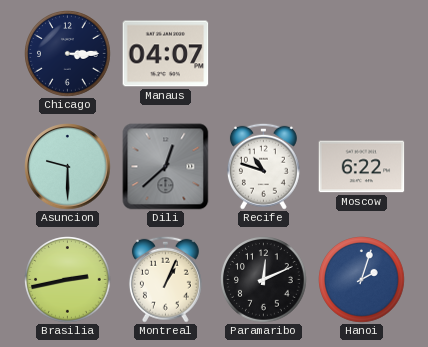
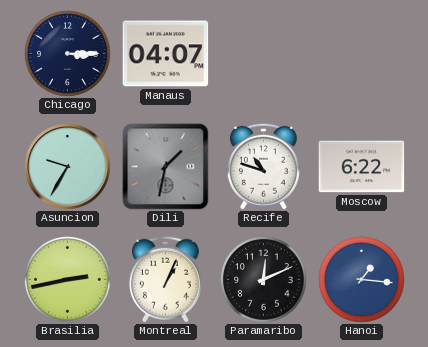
Asuncion: 9:30 -> 9:35
Dili: 12:38 -> 1:32
Hanoi: 2:03 -> 1:16
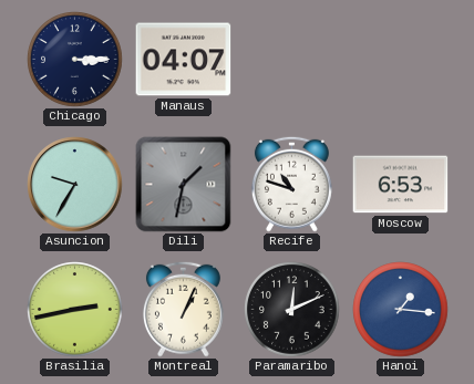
Moscow: 6:22 -> 6:53
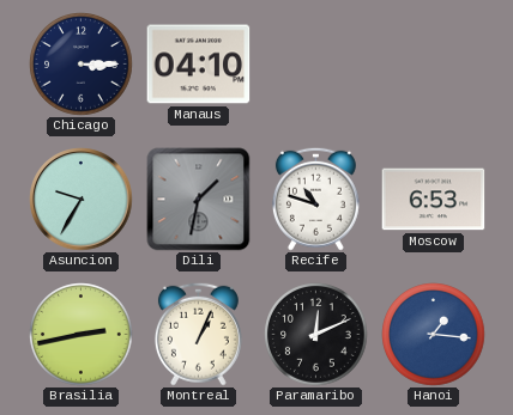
Manaus: 04:07 -> 04:10
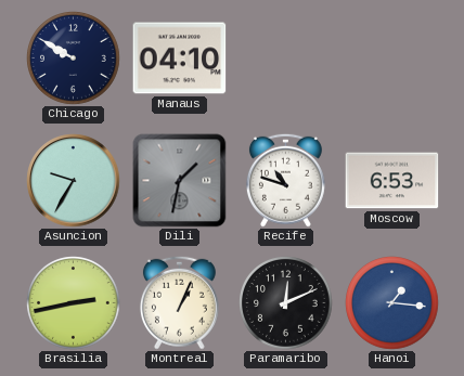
Chicago: 3:15 -> 9:50
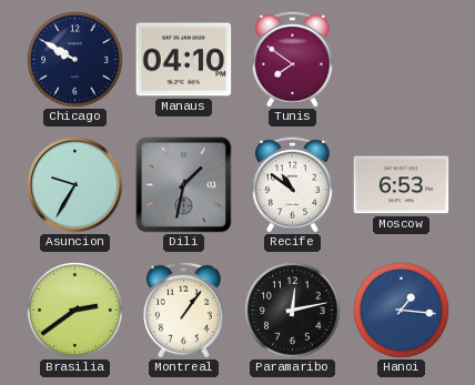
Tunis: none -> 7:51
Recife: 10:48 -> 10:51
Brasilia: 2:43 -> 2:39
Montreal: 1:04 -> 1:06
Paramaribo: 12:11 -> 12:13
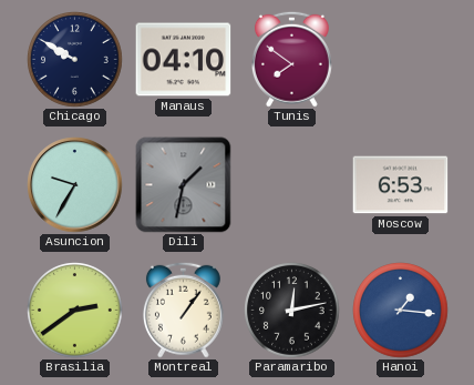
Recife: 10:51 -> none
